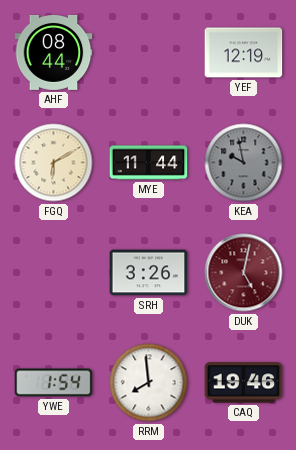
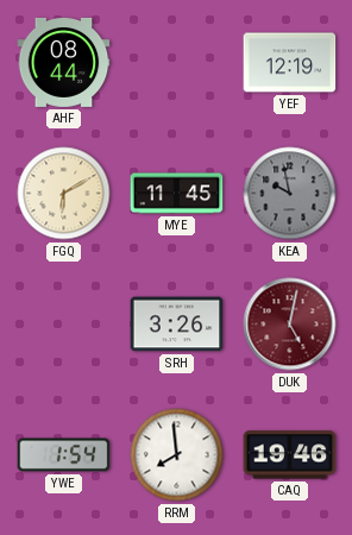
MYE: 11:44 -> 11:45
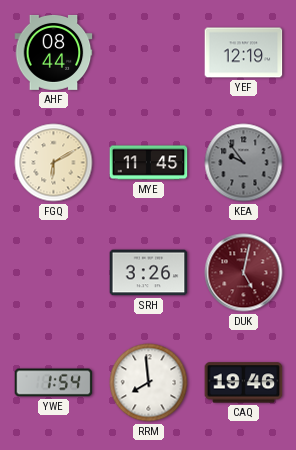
KEA: 9:58 -> 9:54
